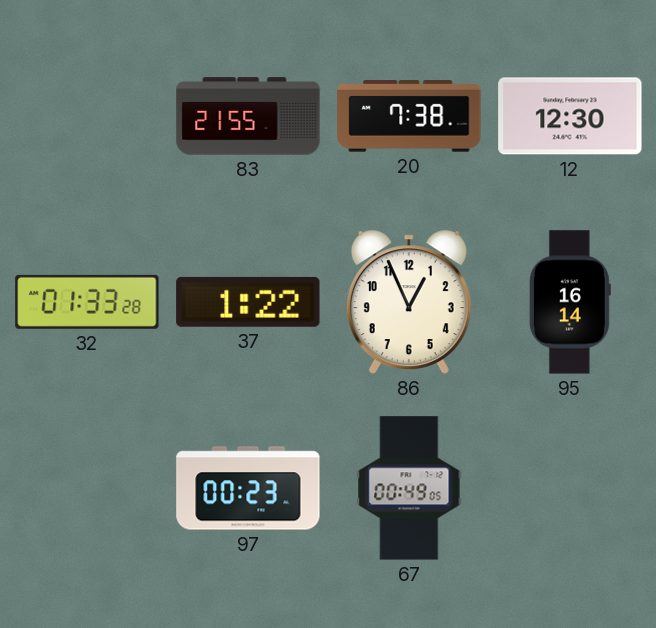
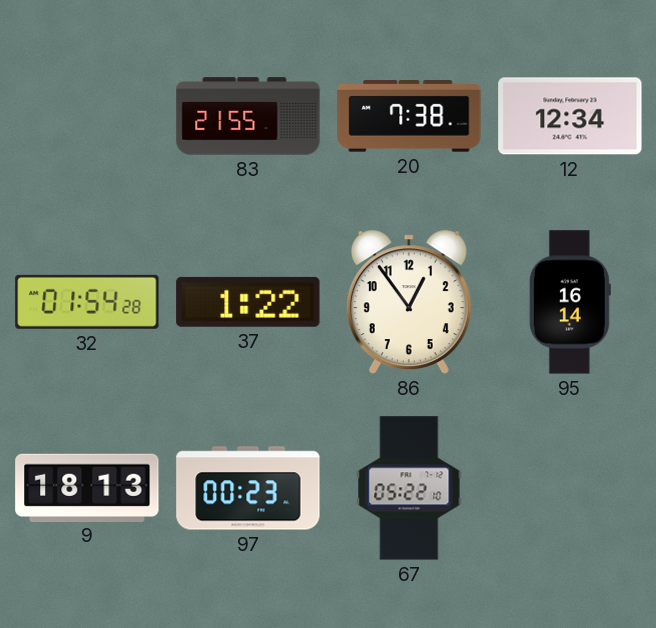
12: 12:30 -> 12:34
32: 01:33 -> 01:54
86: 12:56 -> 12:54
9: none -> 18:13
67: 00:49 -> 05:22
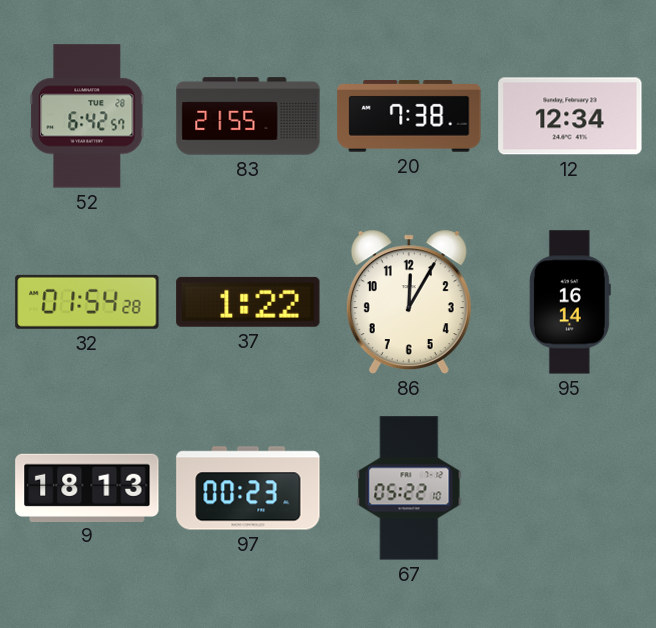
52: none -> 6:42
86: 12:54 -> 12:05
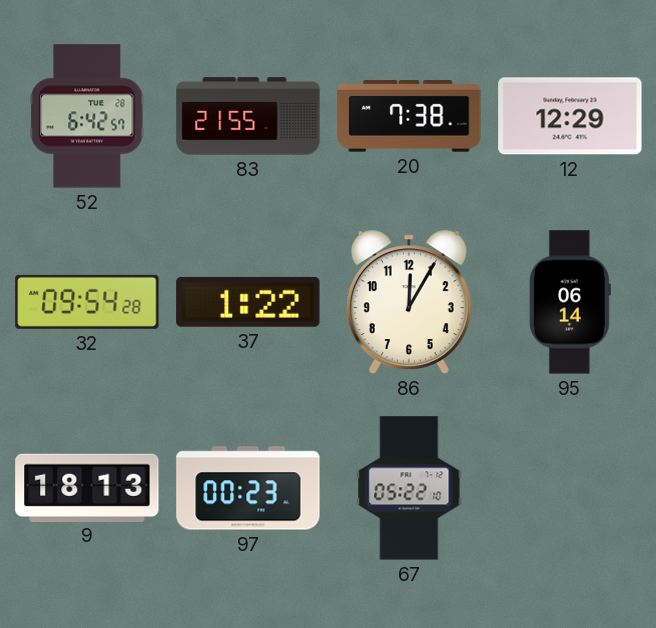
12: 12:34 -> 12:29
32: 01:54 -> 09:54
95: 16:14 -> 06:14
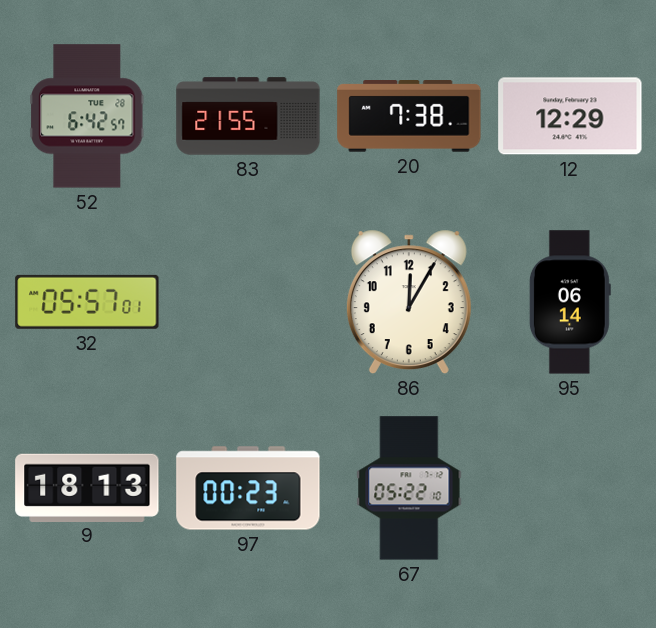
32: 09:54 -> 05:57
37: 1:22 -> none
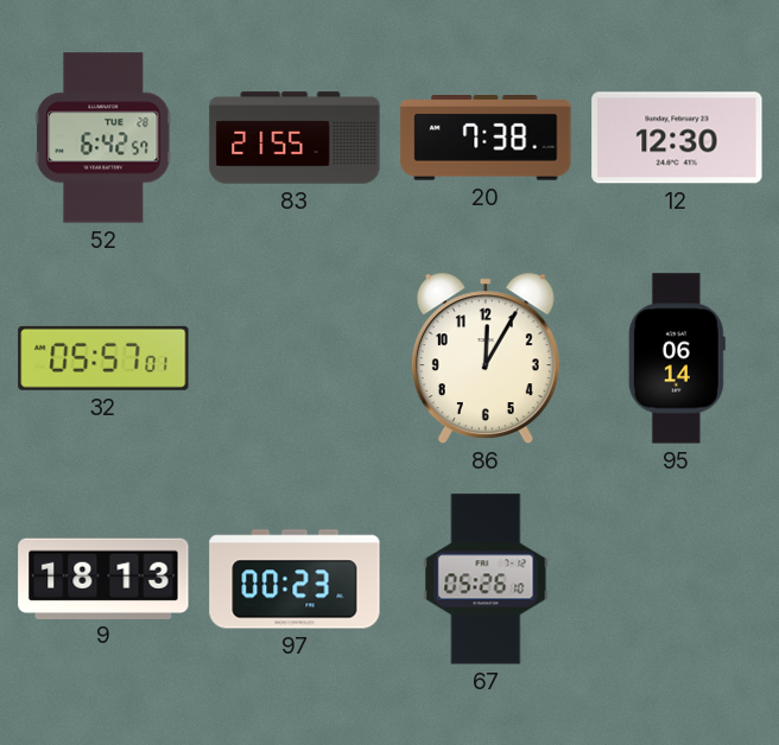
12: 12:29 -> 12:30
67: 05:22 -> 05:26
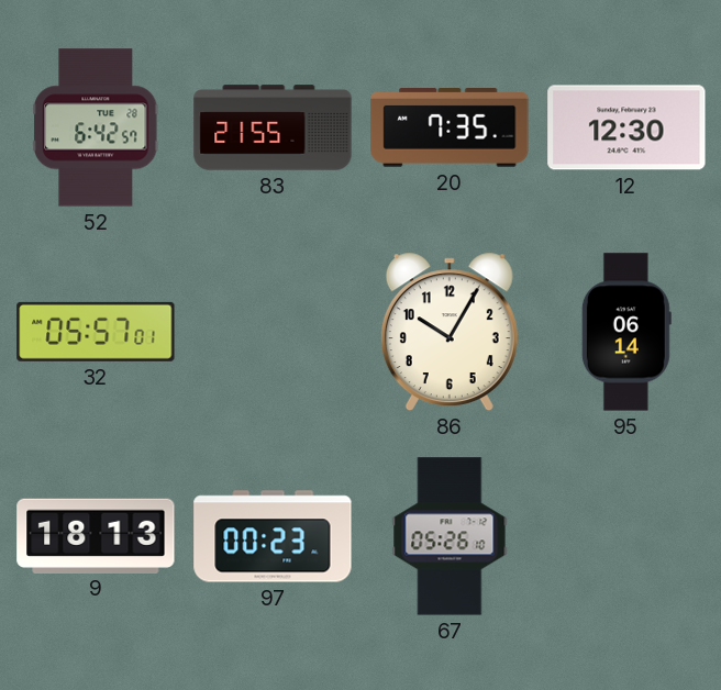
20: 7:38 -> 7:35
86: 12:05 -> 10:05
